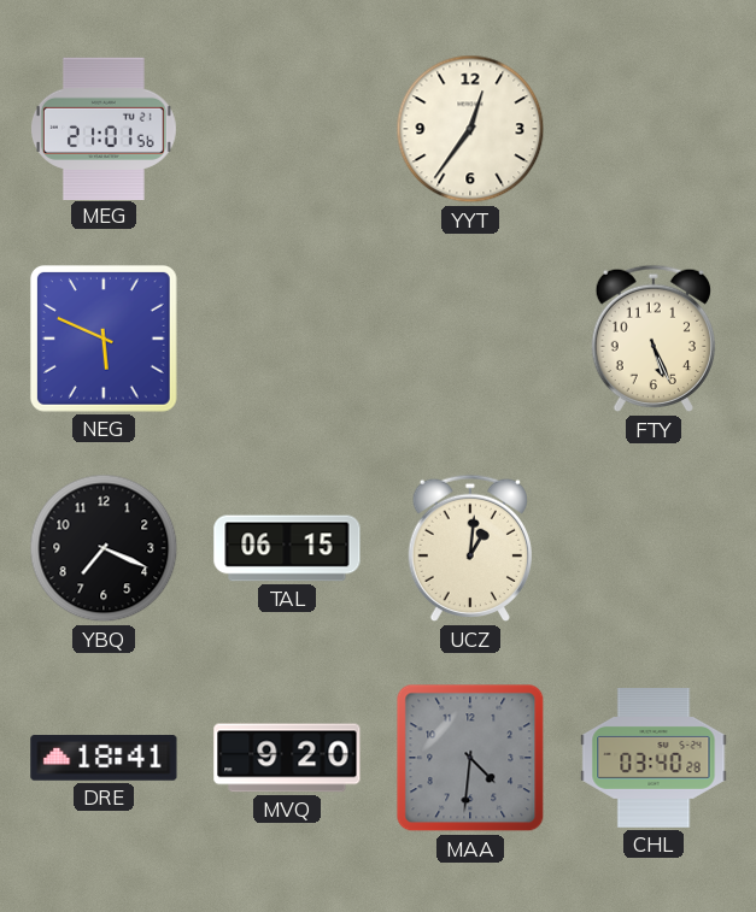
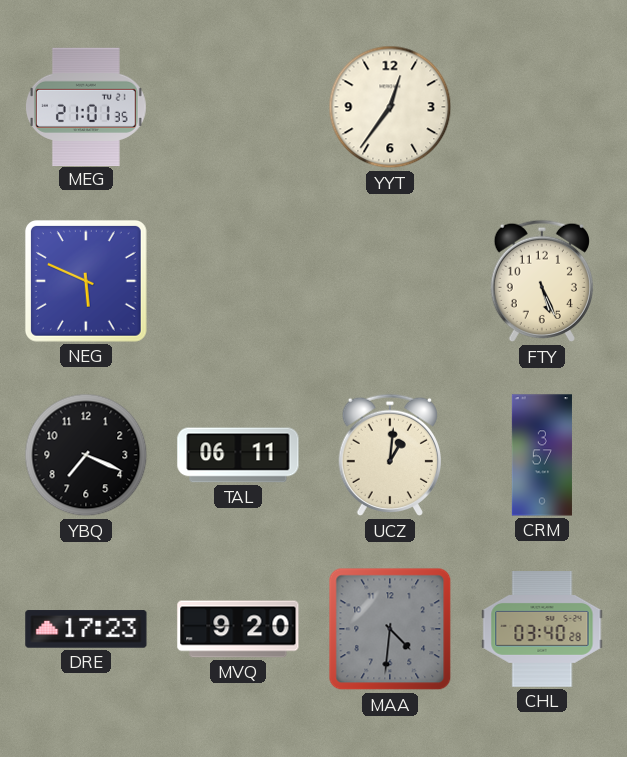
MEG: 21:01:56 -> 21:01:35
TAL: 06:15 -> 06:11
CRM: none -> 3:57
DRE: 18:41 -> 17:23
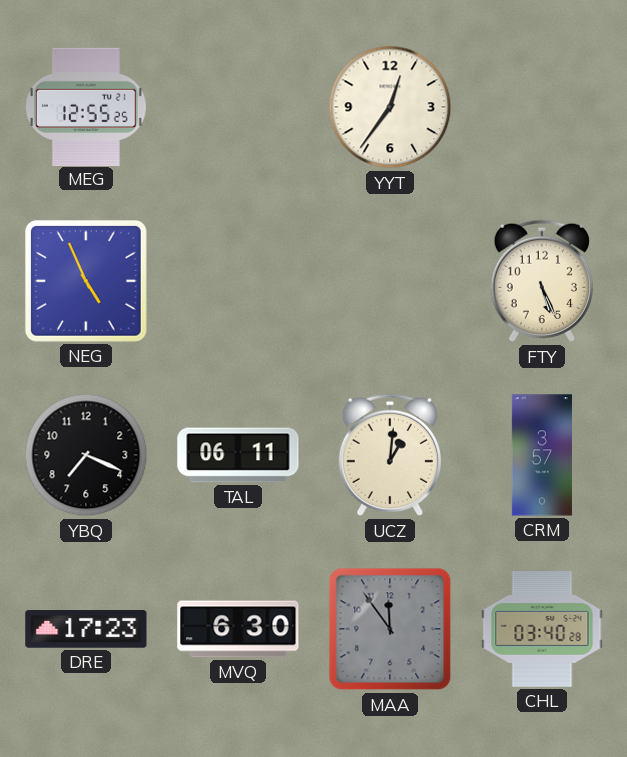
MEG: 21:01 -> 12:55
NEG: 5:49 -> 4:56
MVQ: 9:20 -> 6:30
MAA: 4:31 -> 11:54
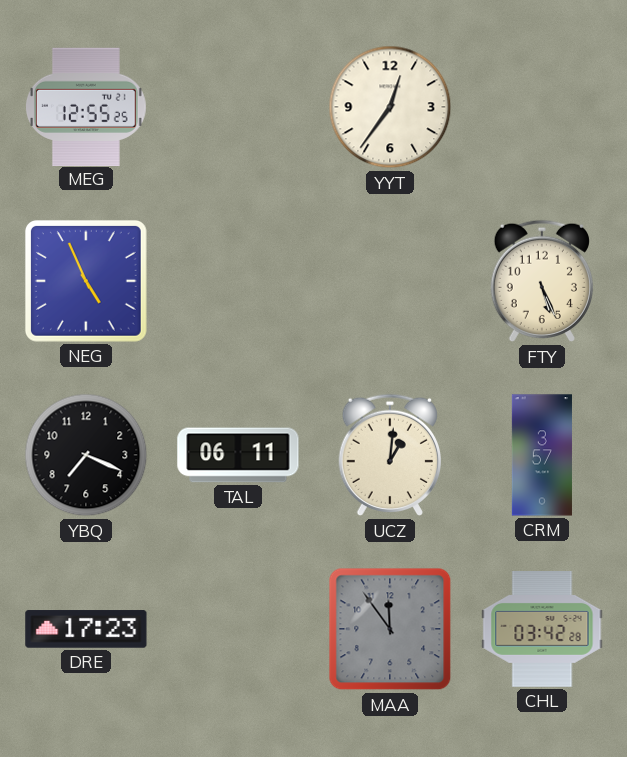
MVQ: 6:30 -> none
CHL: 03:40 -> 03:42
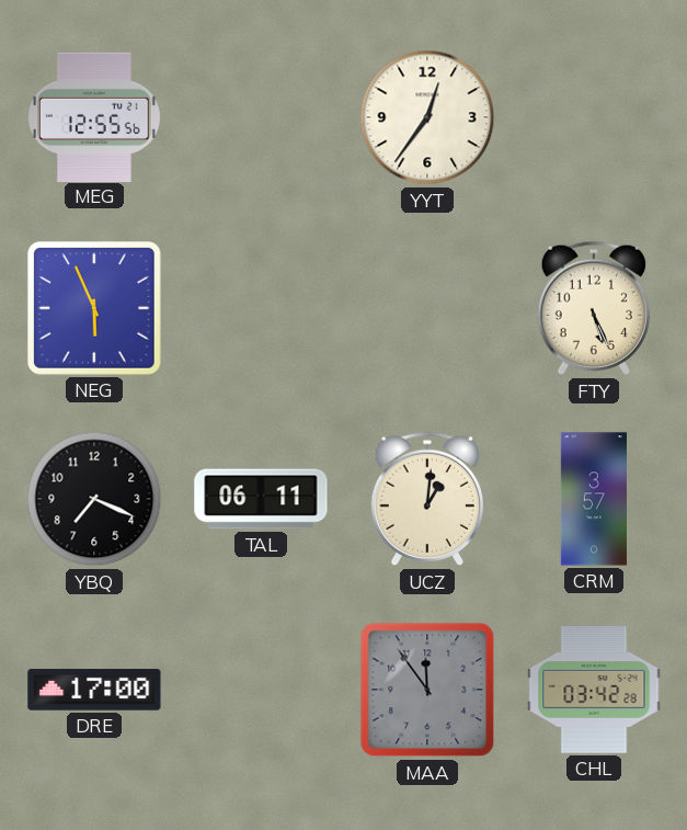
MEG: 12:55:25 -> 12:55:56
NEG: 4:56 -> 5:56
DRE: 17:23 -> 17:00
